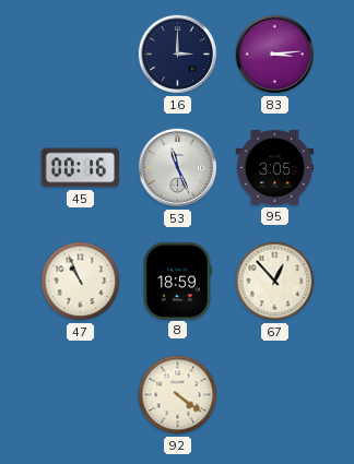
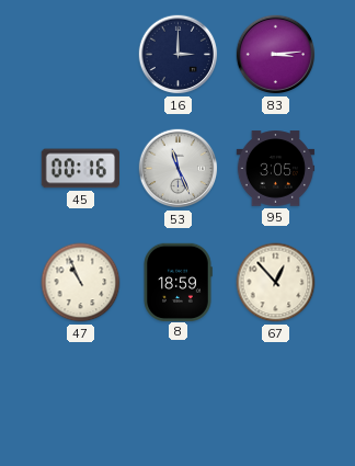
92: 4:21 -> none
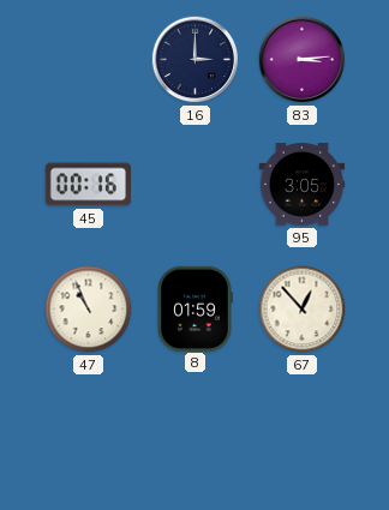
53: 11:26 -> none
8: 18:59 -> 01:59
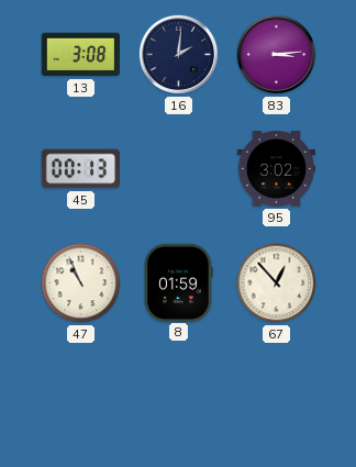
13: none -> 3:08
16: 3:00 -> 2:01
45: 00:16 -> 00:13
95: 3:05 -> 3:02
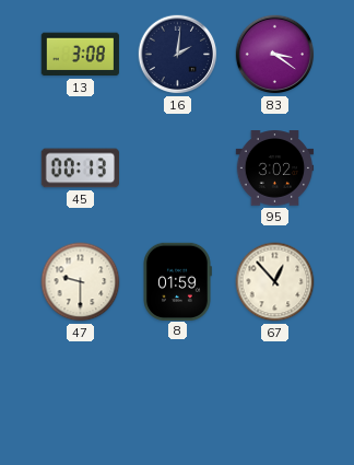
83: 3:14 -> 3:21
47: 10:56 -> 9:30
